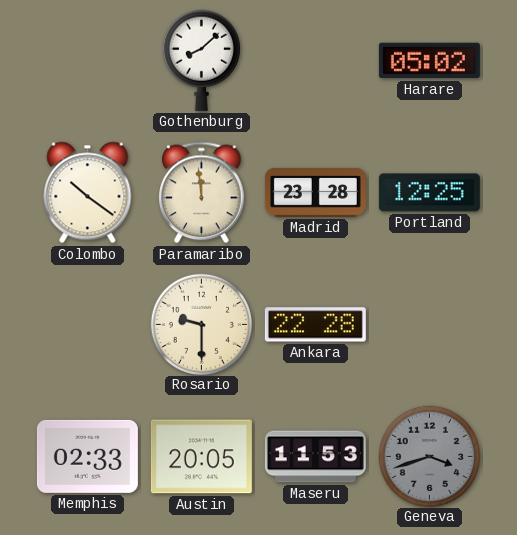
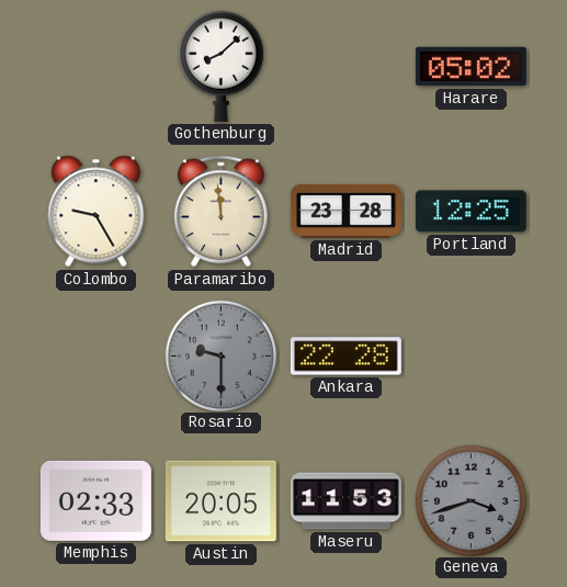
Colombo: 10:21 -> 9:25
Rosario dial: cream -> grey
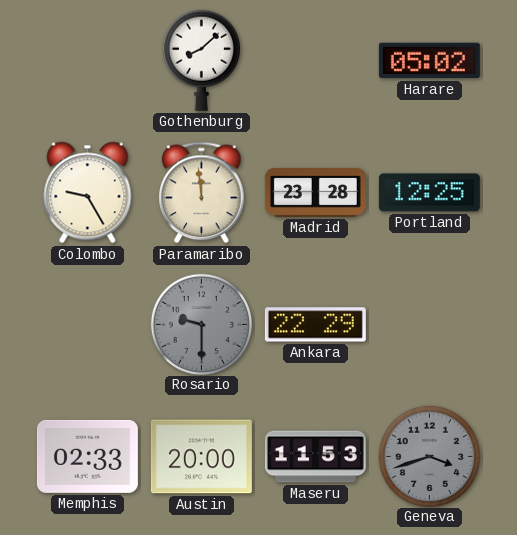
Ankara: 22:28 -> 22:29
Austin: 20:05 -> 20:00
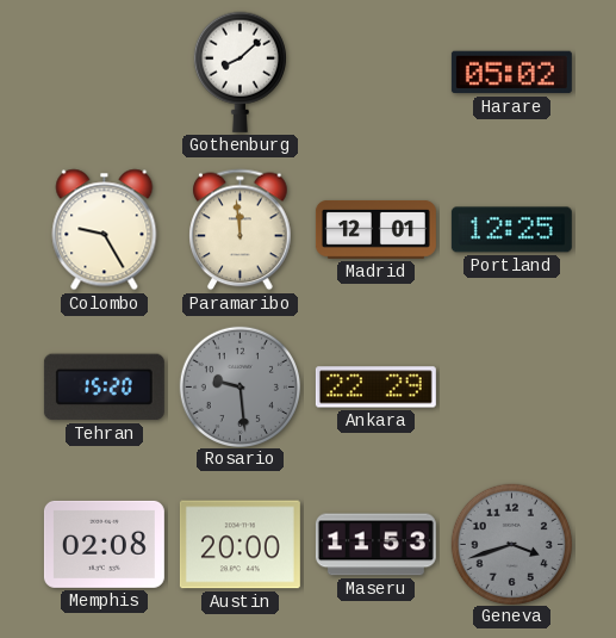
Madrid: 23:28 -> 12:01
Tehran: none -> 15:20
Rosario: 9:30 -> 9:29
Memphis: 02:33 -> 02:08
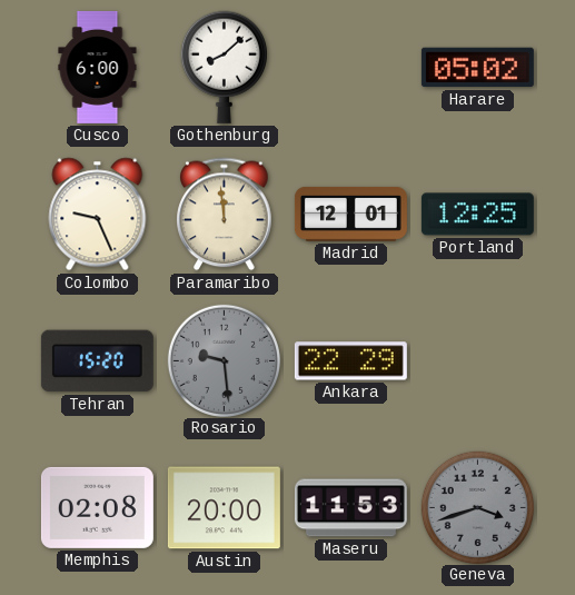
Cusco: none -> 6:00
Colombo: 9:25 -> 9:26
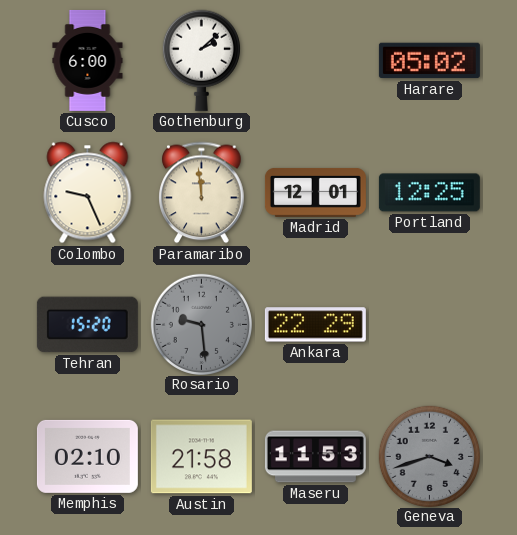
Gothenburg: 8:08 -> 2:08
Memphis: 02:08 -> 02:10
Austin: 20:00 -> 21:58
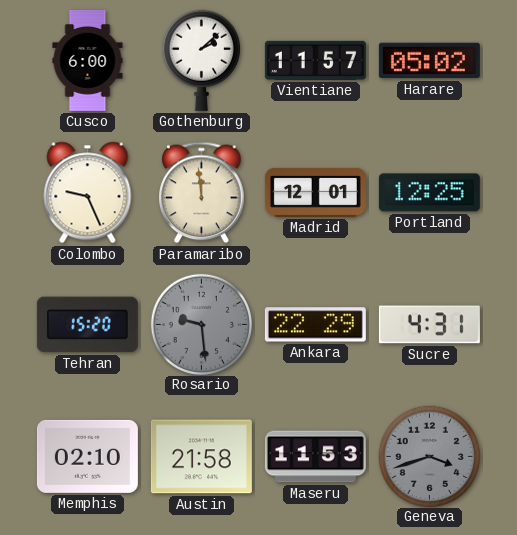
Vientiane: none -> 11:57
Sucre: none -> 4:31
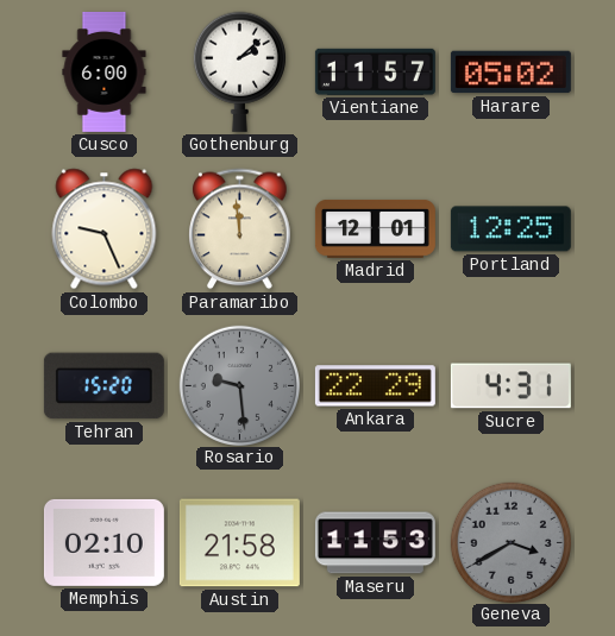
Geneva: 3:42 -> 3:40
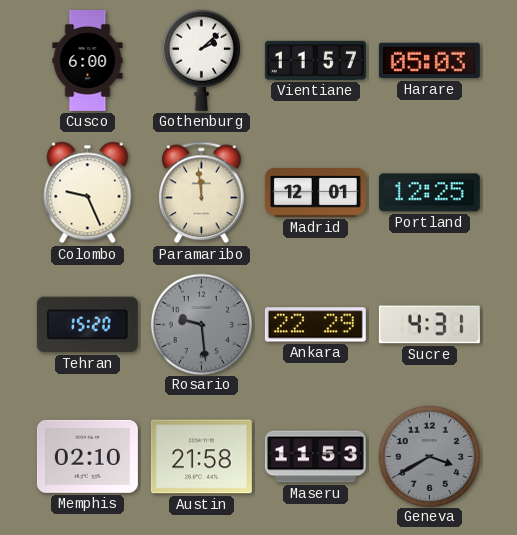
Harare: 05:02 -> 05:03
